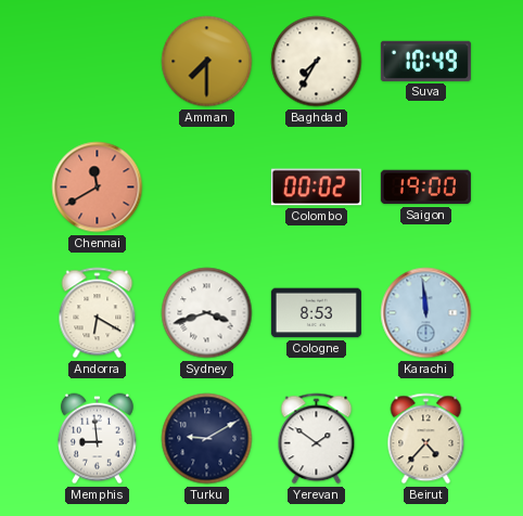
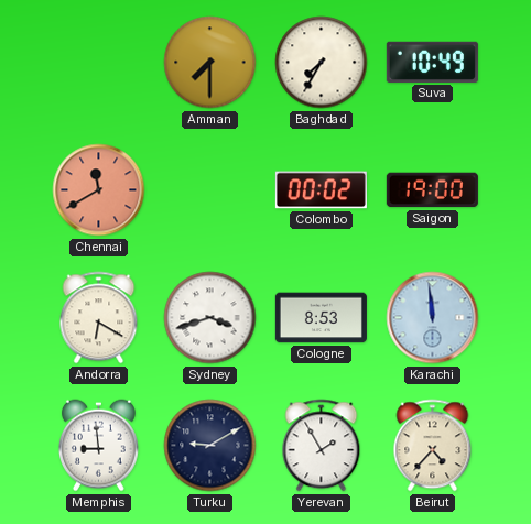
Yerevan: 1:51 -> 1:55
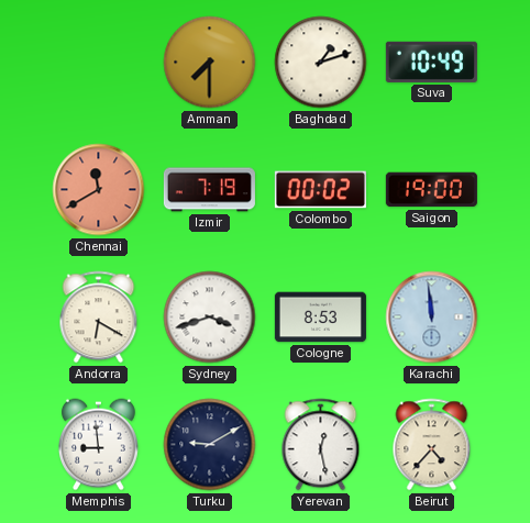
Baghdad: 7:35 -> 1:12
Izmir: none -> 7:19
Yerevan: 1:55 -> 12:28
